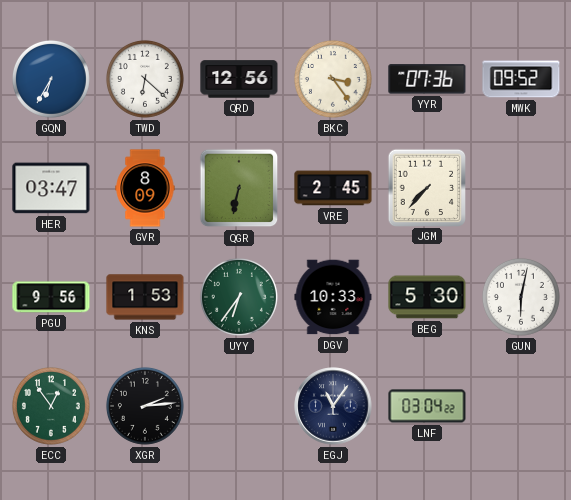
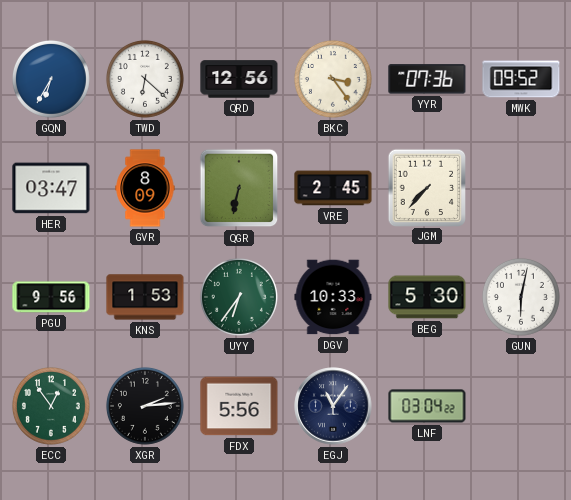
FDX: none -> 5:56
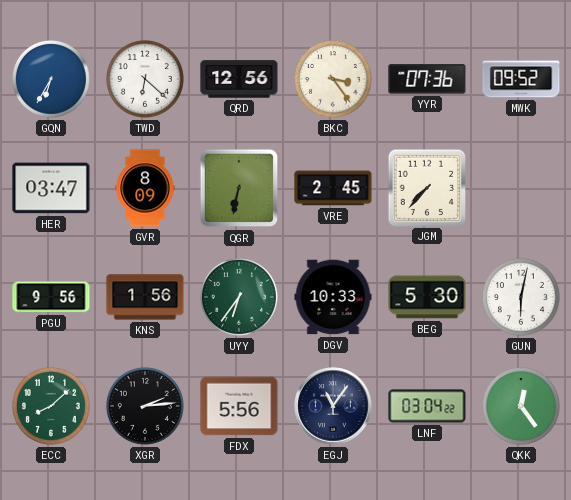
KNS: 1:53 -> 1:56
ECC: 12:54 -> 8:08
QKK: none -> 12:24
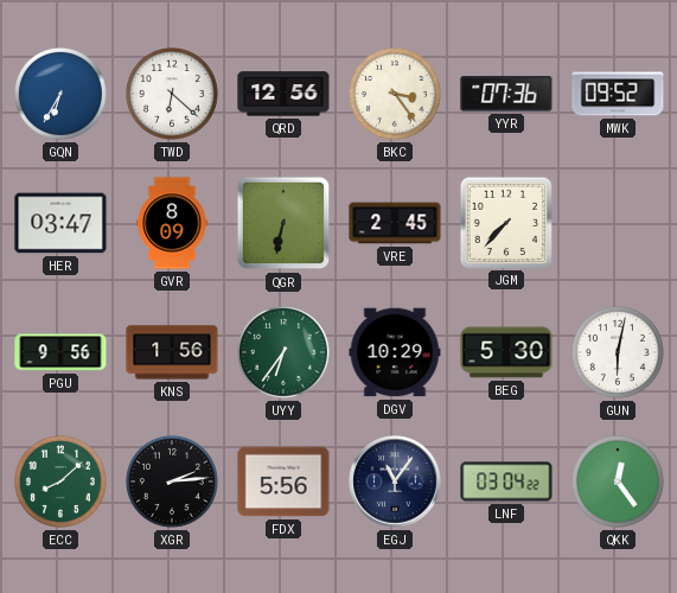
DGV: 10:33 -> 10:29
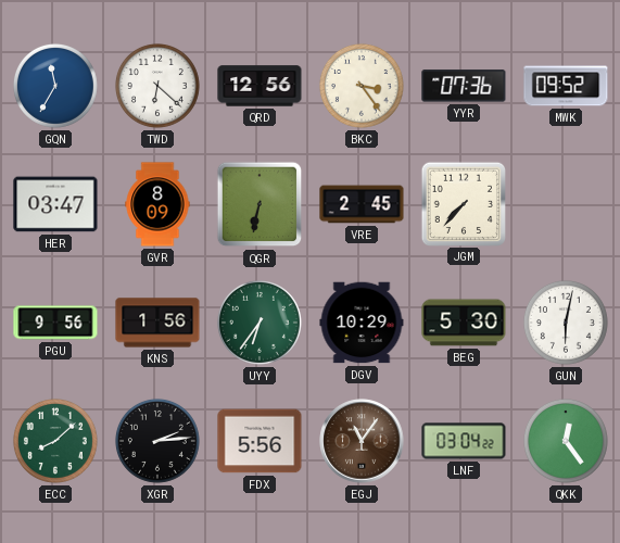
GQN: 6:35 -> 11:35
EGJ dial: navy -> brown
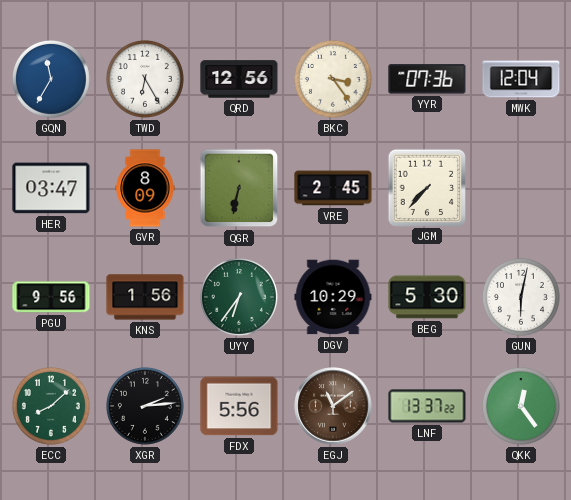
TWD: 6:22 -> 6:25
MWK: 09:52 -> 12:04
EGJ: 11:06 -> 11:09
LNF: 03:04 -> 13:37
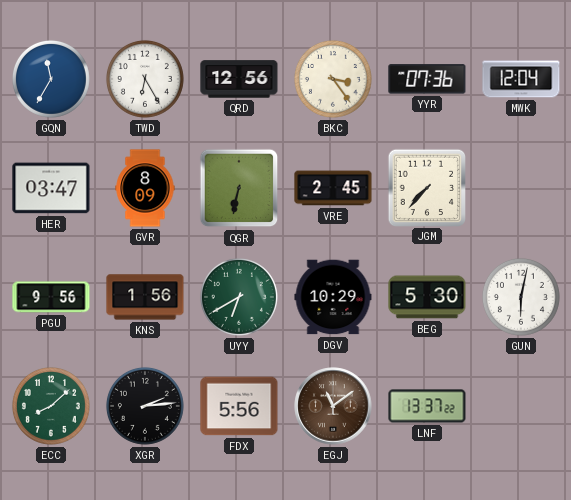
UYY: 6:36 -> 6:40
QKK: 12:24 -> none
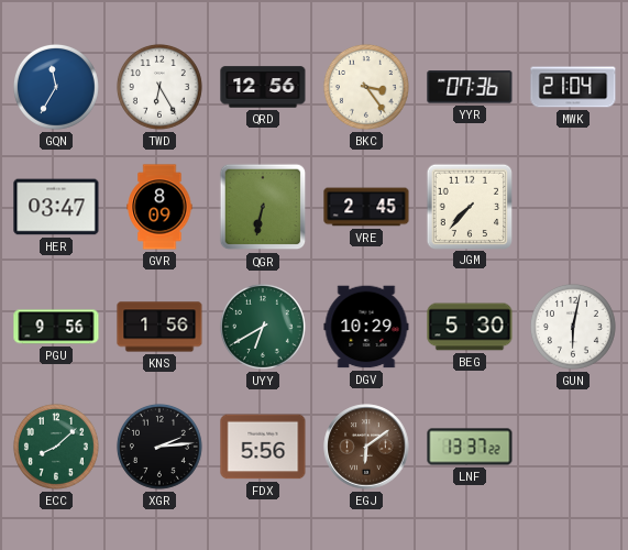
MWK: 12:04 -> 21:04
EGJ: 11:09 -> 6:09
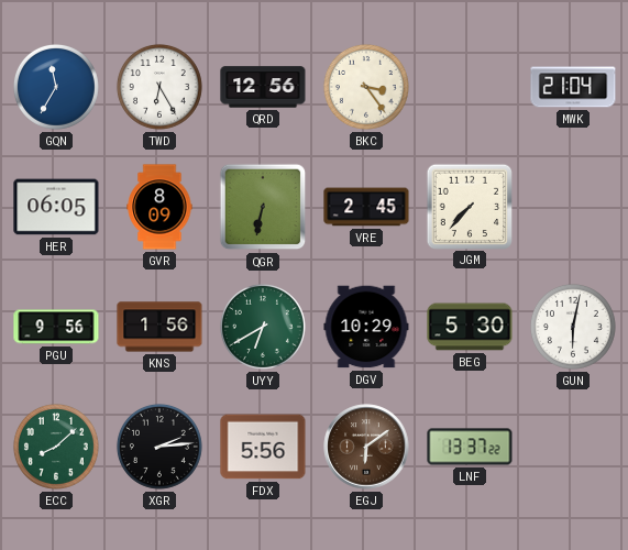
YYR: 07:36 -> none
HER: 03:47 -> 06:05
